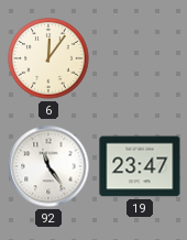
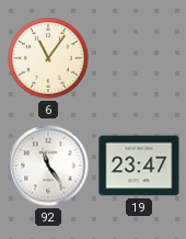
6: 12:06 -> 11:06
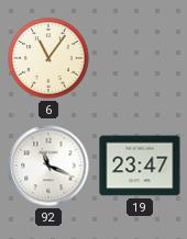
92: 11:24 -> 11:19
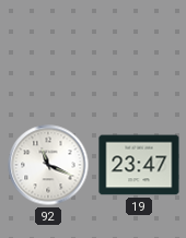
6: 11:06 -> none
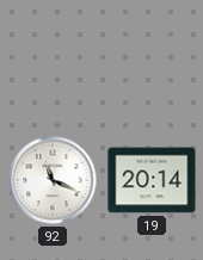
19: 23:47 -> 20:14
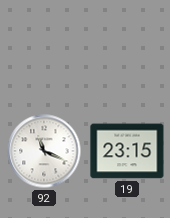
19: 20:14 -> 23:15
